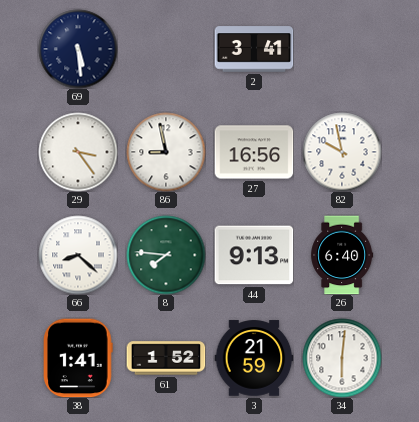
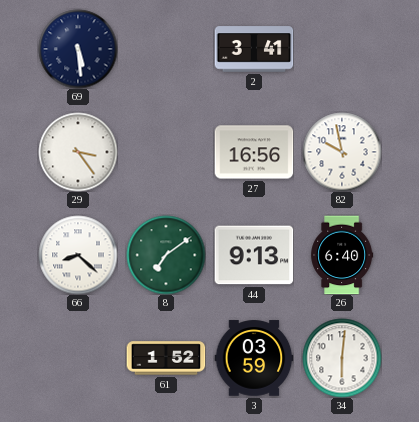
86: 8:58 -> none
8: 7:46 -> 7:09
38: 1:41 -> none
3: 21:59 -> 03:59
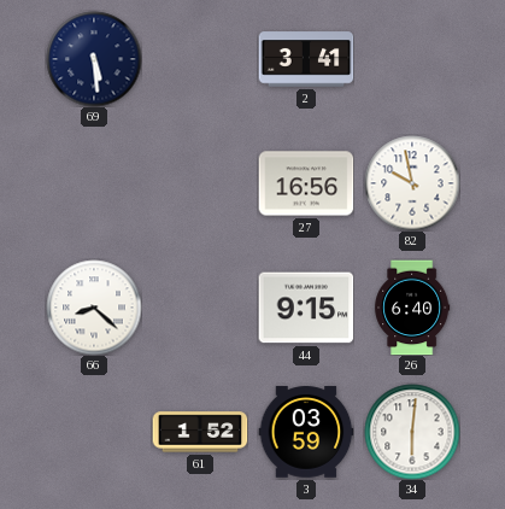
29: 3:24 -> none
8: 7:09 -> none
44: 9:13 -> 9:15
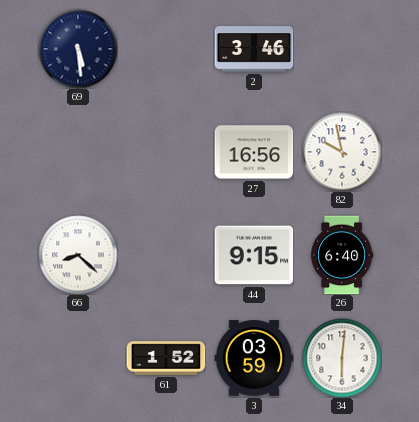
2: 3:41 -> 3:46
